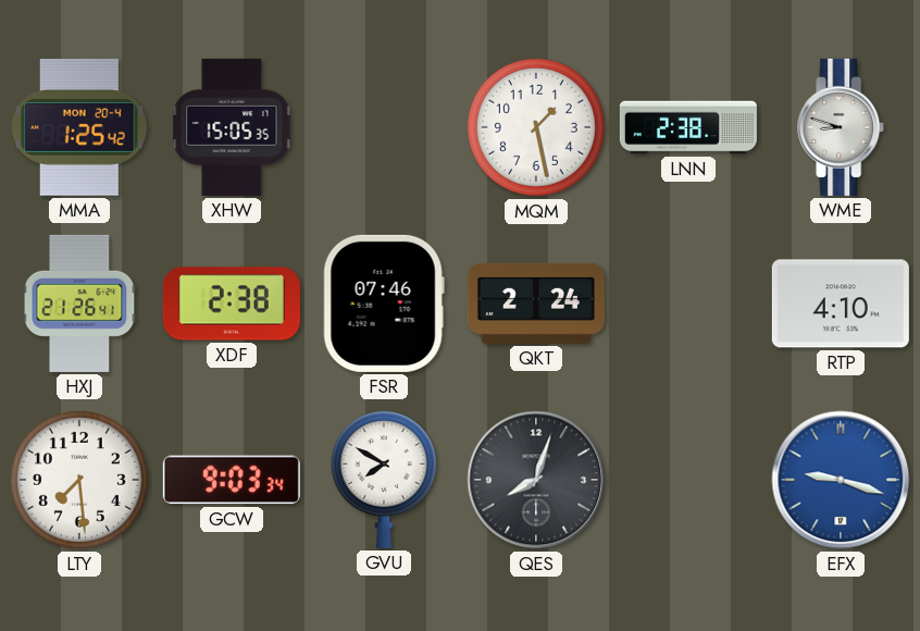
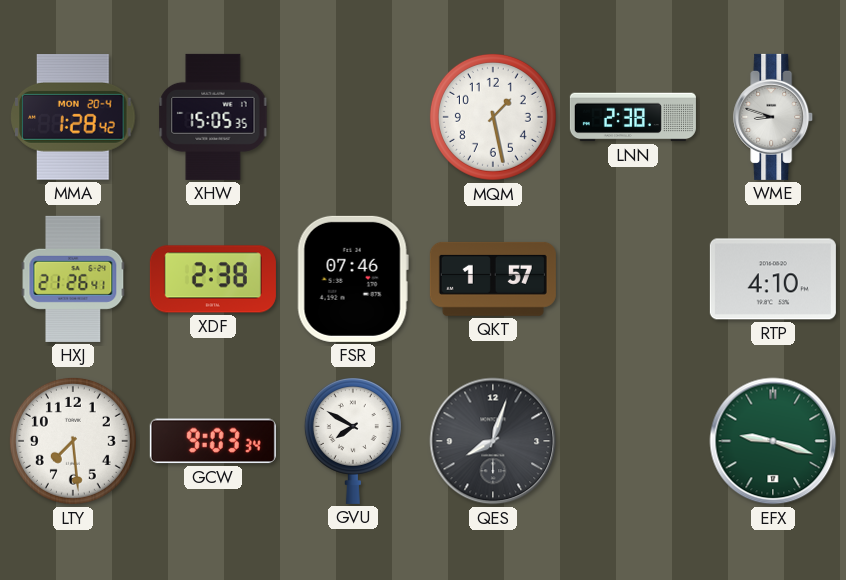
MMA: 1:25 -> 1:28
QKT: 2:24 -> 1:57
EFX dial: blue -> green
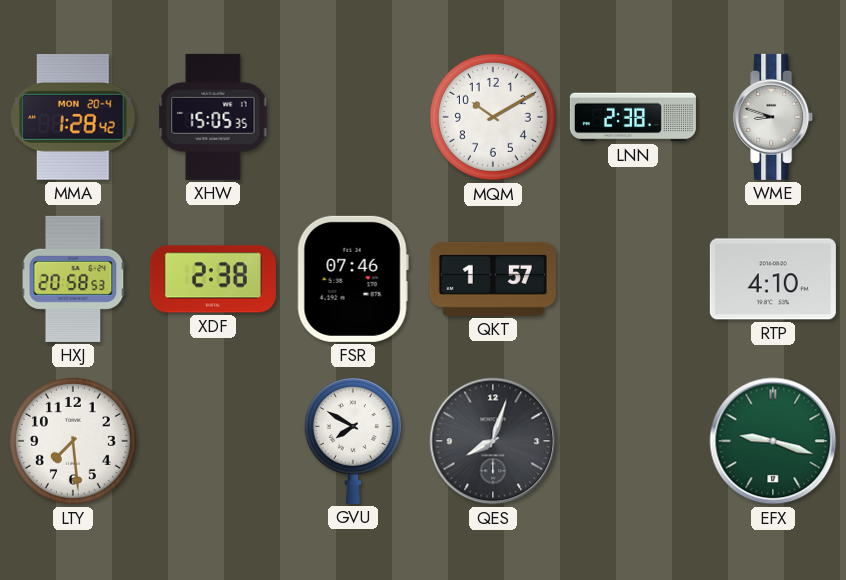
MQM: 1:28 -> 10:10
HXJ: 21:26 -> 20:58
GCW: 9:03 -> none
